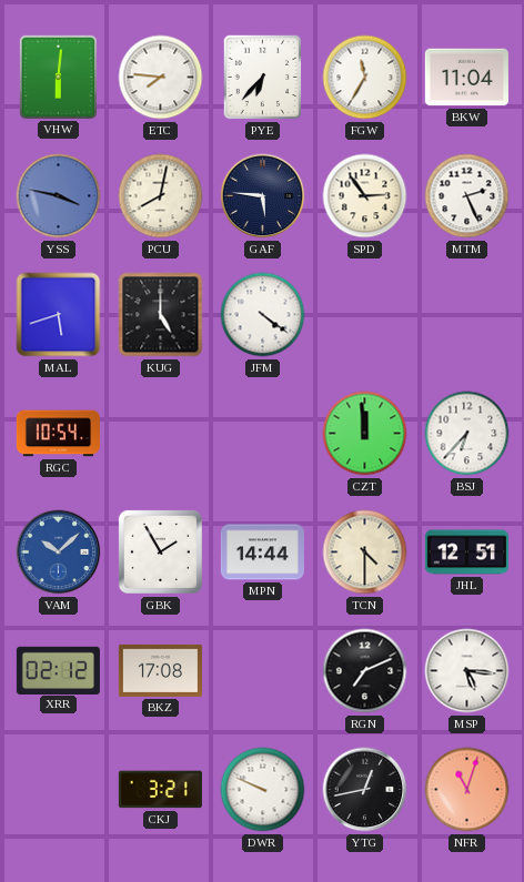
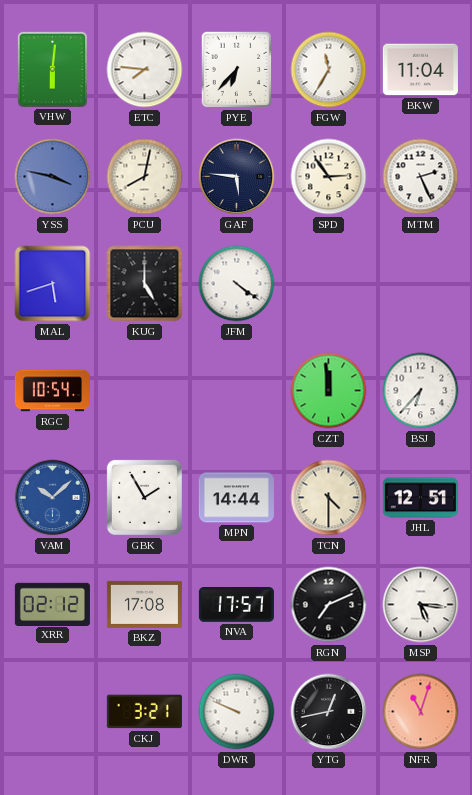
NVA: none -> 17:57
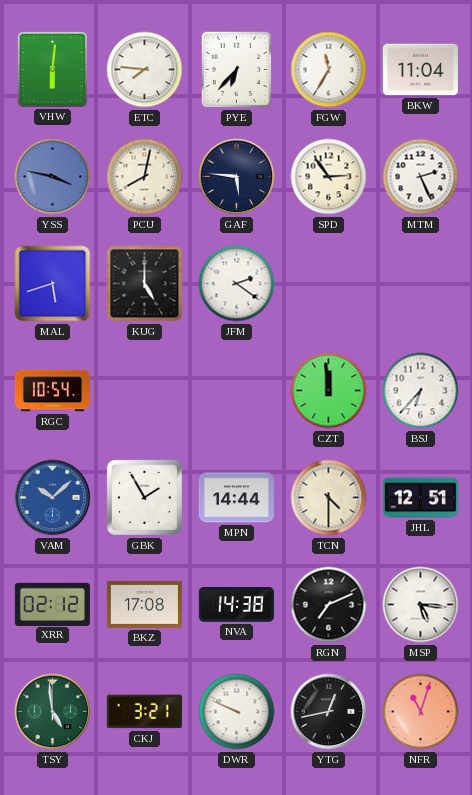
JFM: 4:21 -> 2:21
NVA: 17:57 -> 14:38
TSY: none -> 4:59
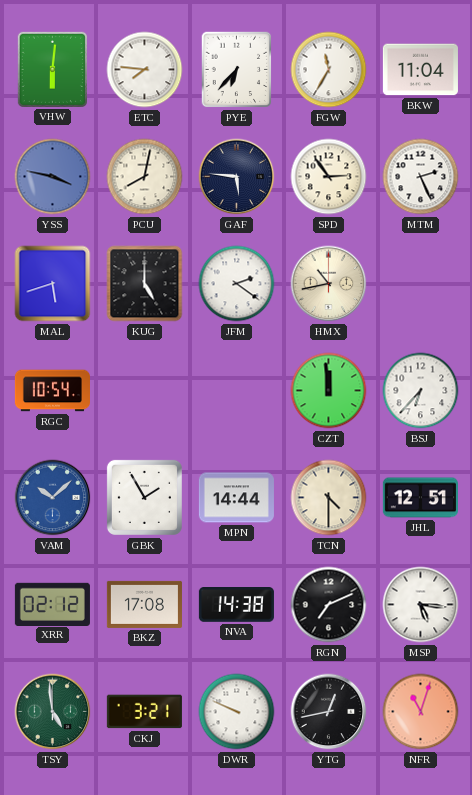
HMX: none -> 10:43
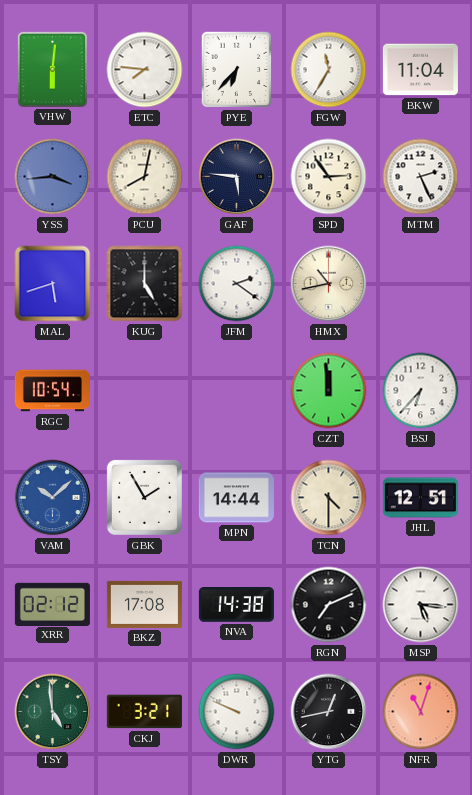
YSS: 3:47 -> 3:44
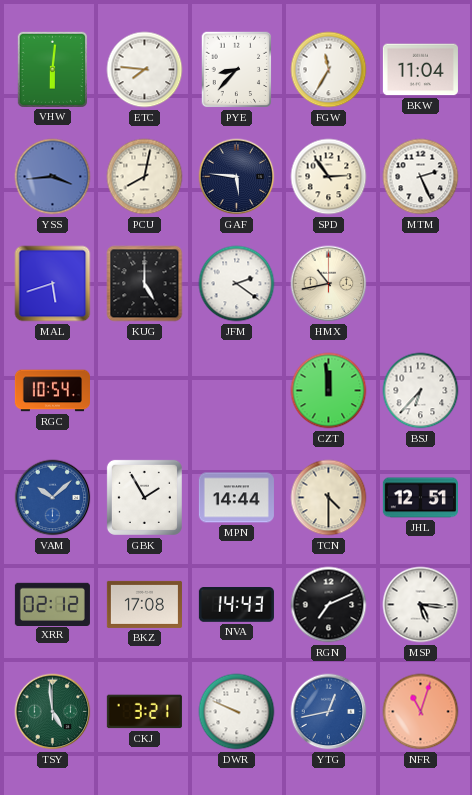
PYE: 6:37 -> 8:37
NVA: 14:38 -> 14:43
YTG dial: black -> blue
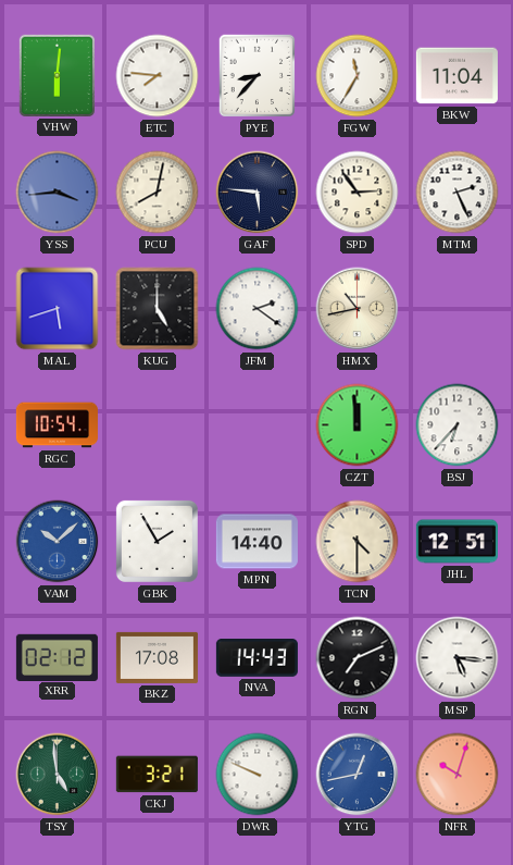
MPN: 14:44 -> 14:40
NFR: 11:03 -> 10:03
